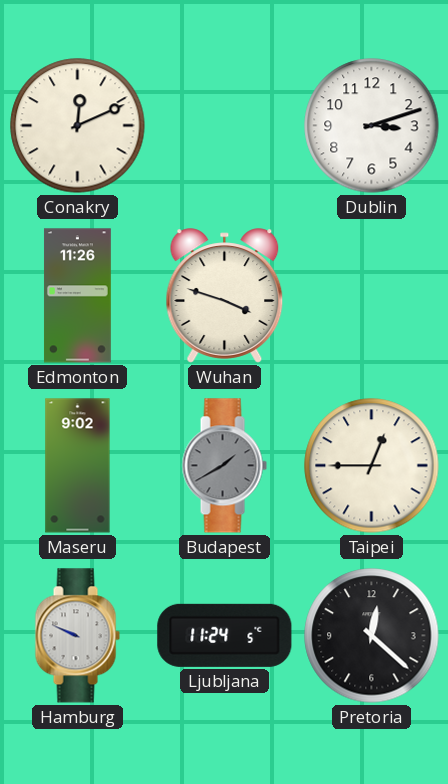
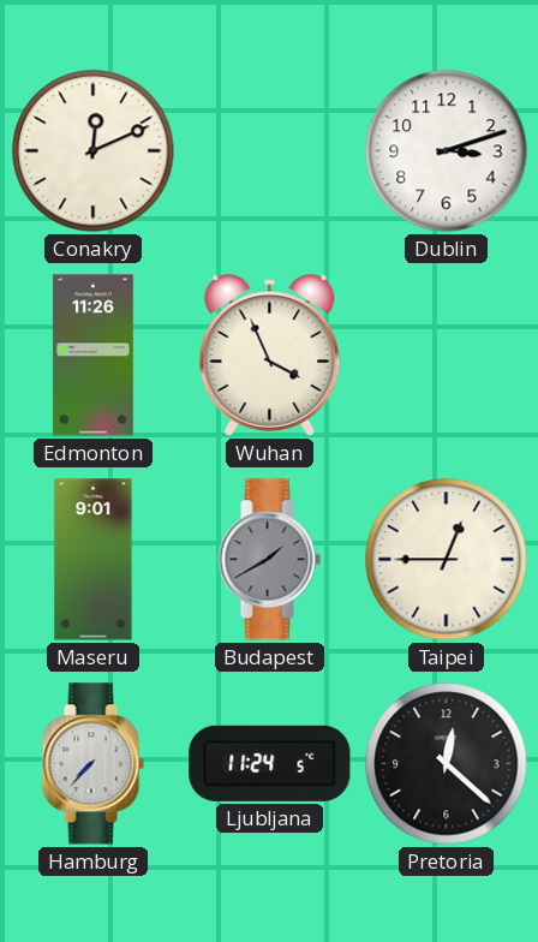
Wuhan: 3:48 -> 3:56
Maseru: 9:02 -> 9:01
Hamburg: 9:49 -> 7:37
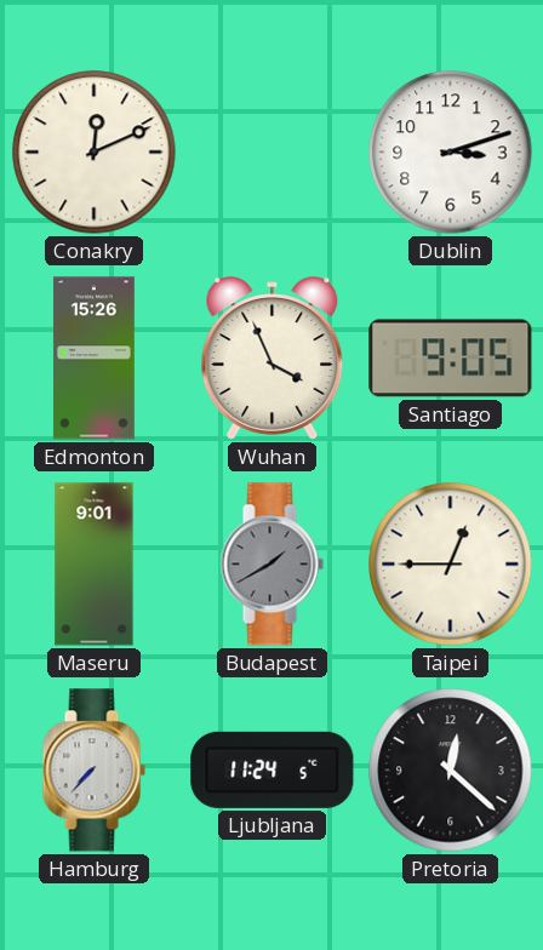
Edmonton: 11:26 -> 15:26
Santiago: none -> 9:05
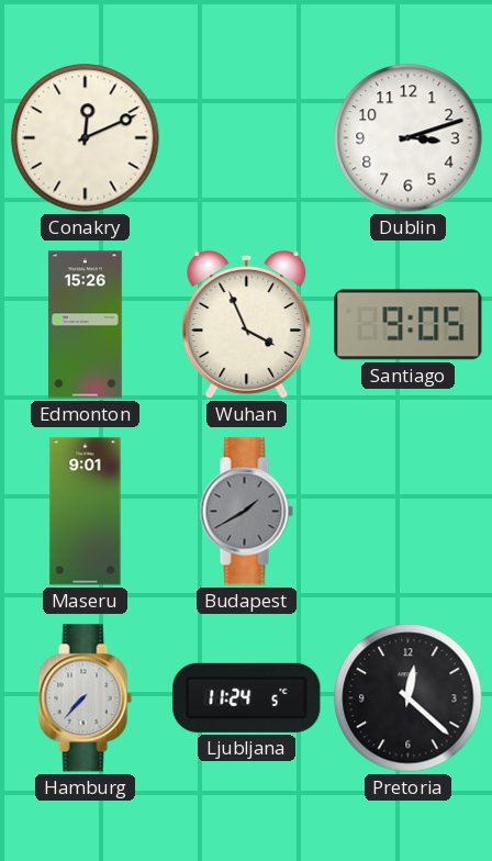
Taipei: 12:45 -> none
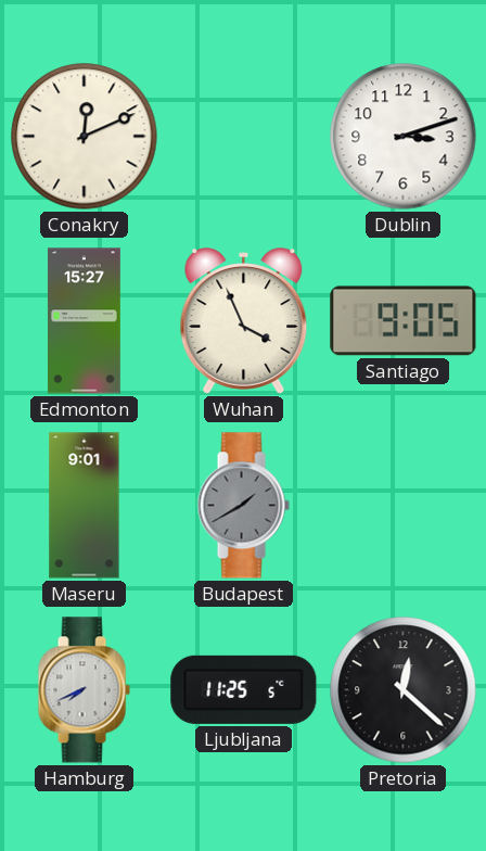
Edmonton: 15:26 -> 15:27
Hamburg: 7:37 -> 7:41
Ljubljana: 11:24 -> 11:25
